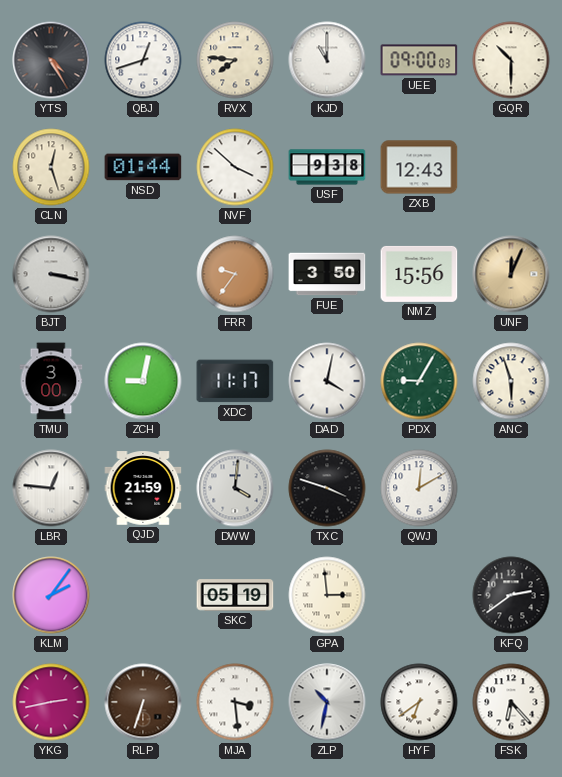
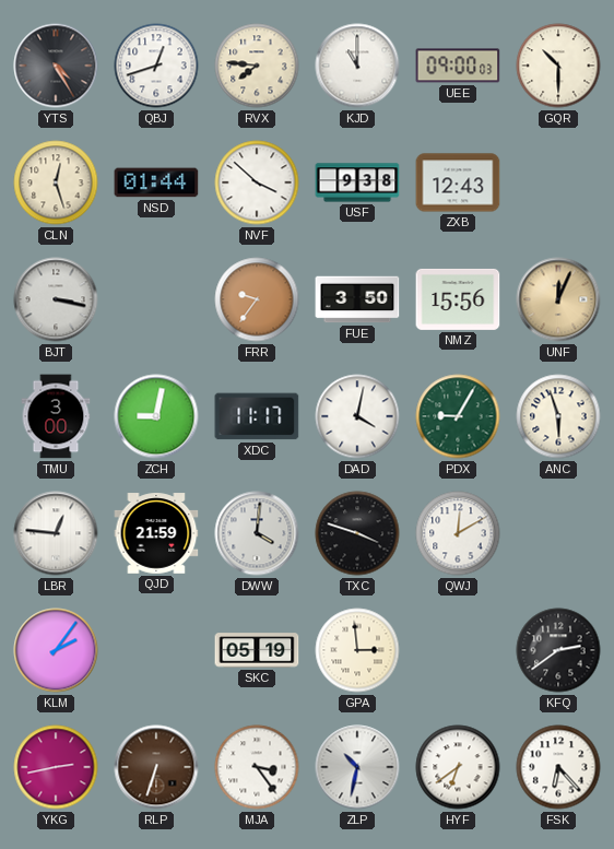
MJA: 3:29 -> 3:24
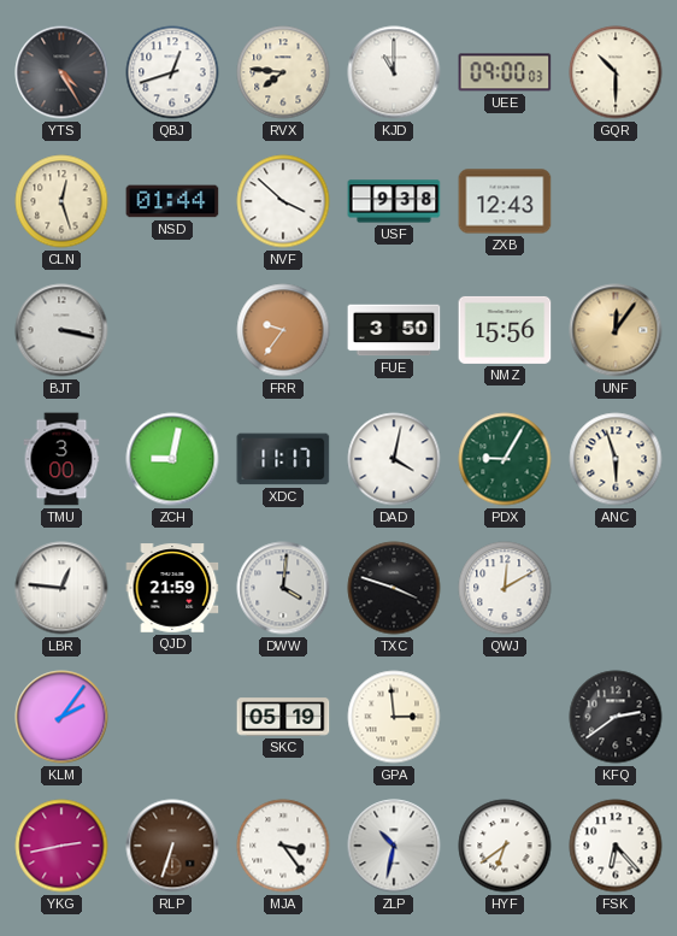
UNF: 12:04 -> 12:06
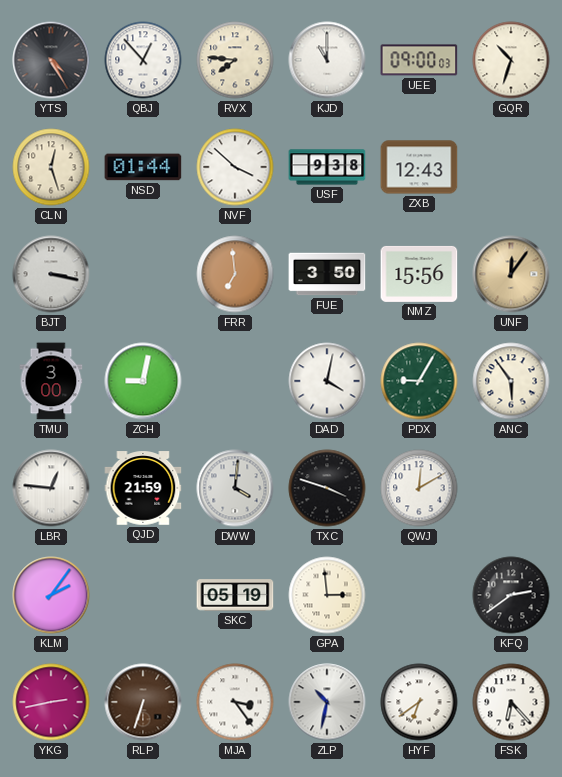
QBJ: 12:42 -> 12:53
GQR: 10:30 -> 10:33
FRR: 9:36 -> 6:59
XDC: 11:17 -> none
ANC: 5:57 -> 5:54
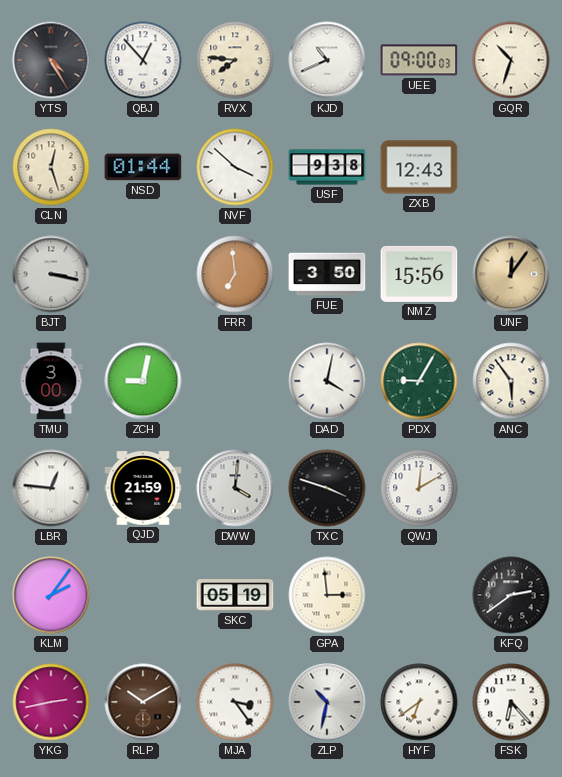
KJD: 11:00 -> 10:41
RLP: 6:33 -> 10:10
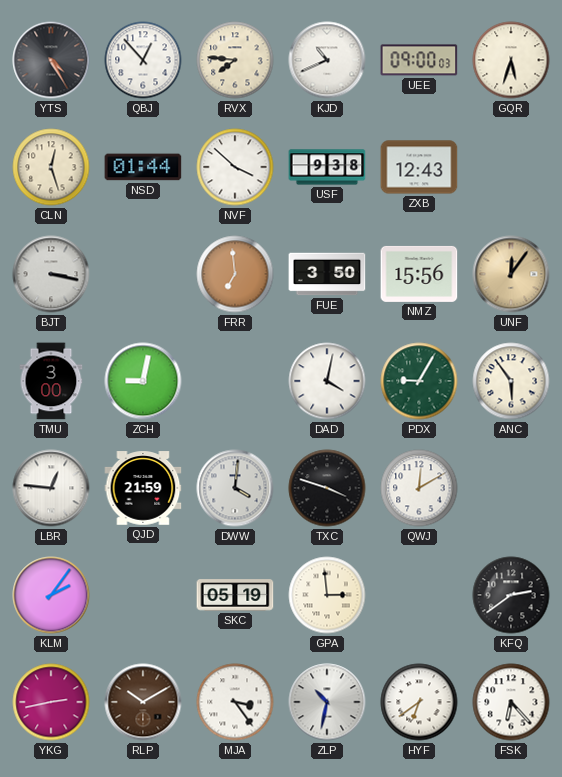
GQR: 10:33 -> 5:33
